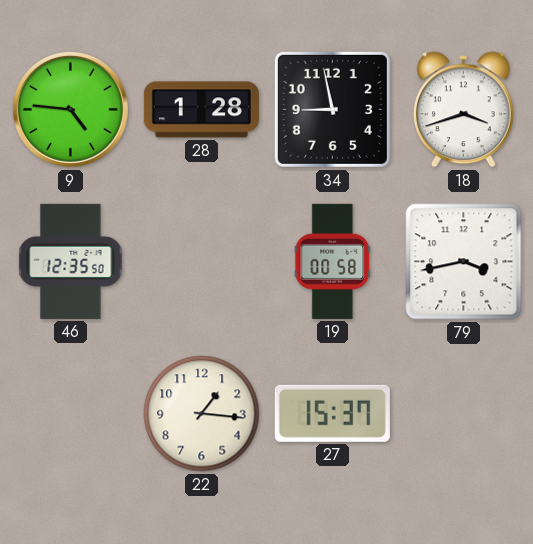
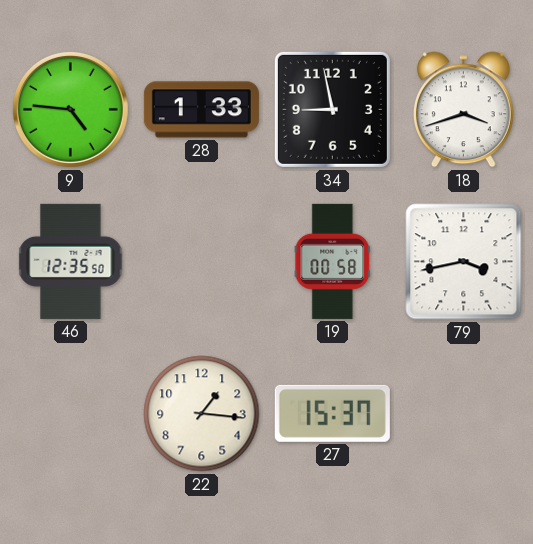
28: 1:28 -> 1:33
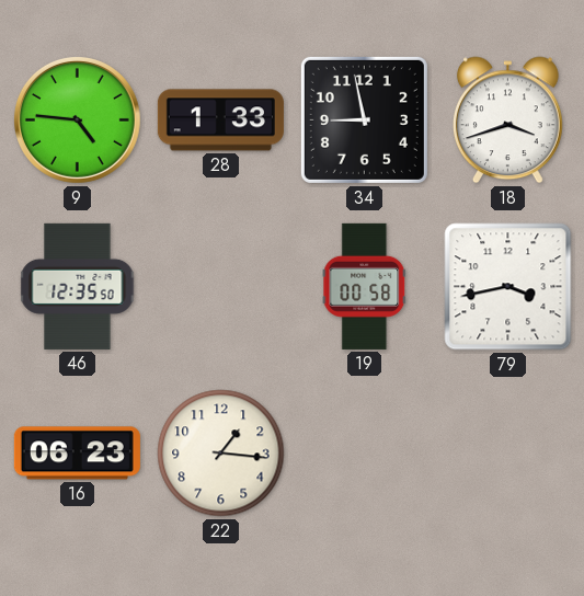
16: none -> 06:23
27: 15:37 -> none
